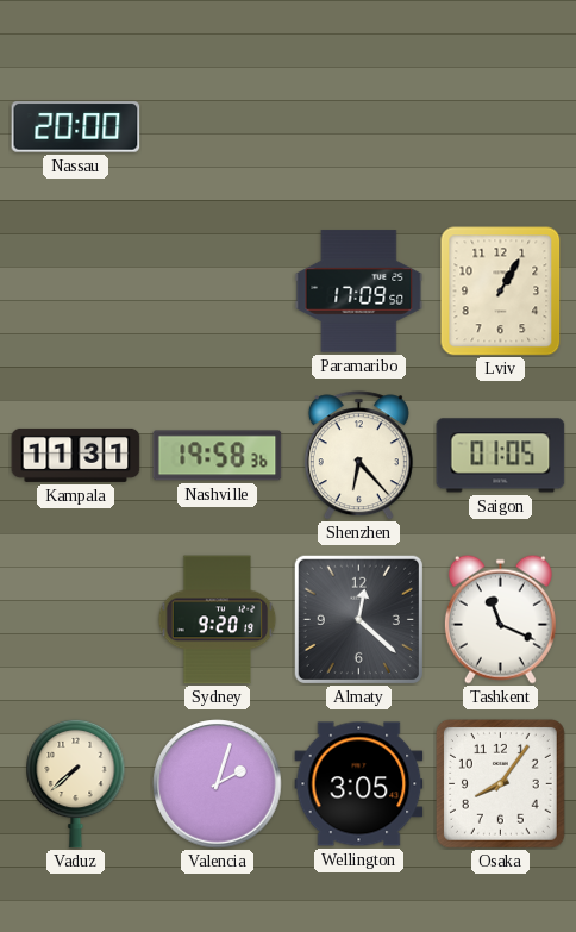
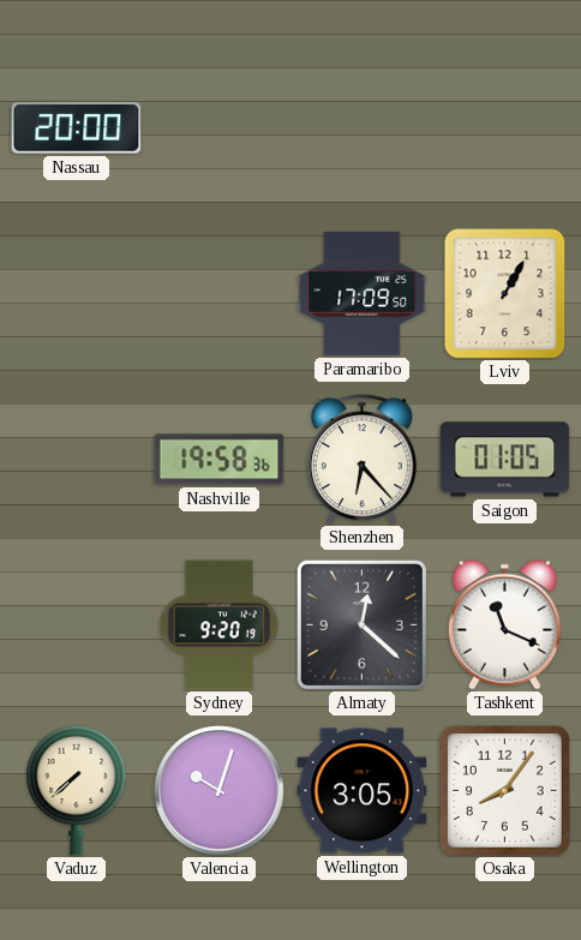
Kampala: 11:31 -> none
Valencia: 2:03 -> 10:03
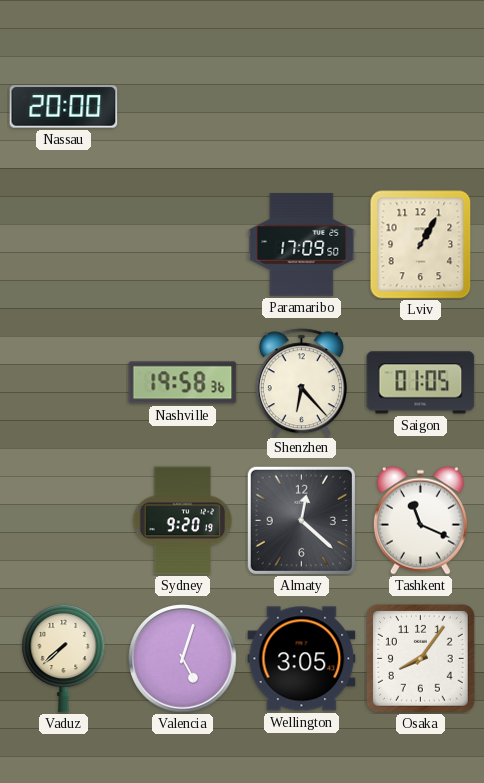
Valencia: 10:03 -> 5:03
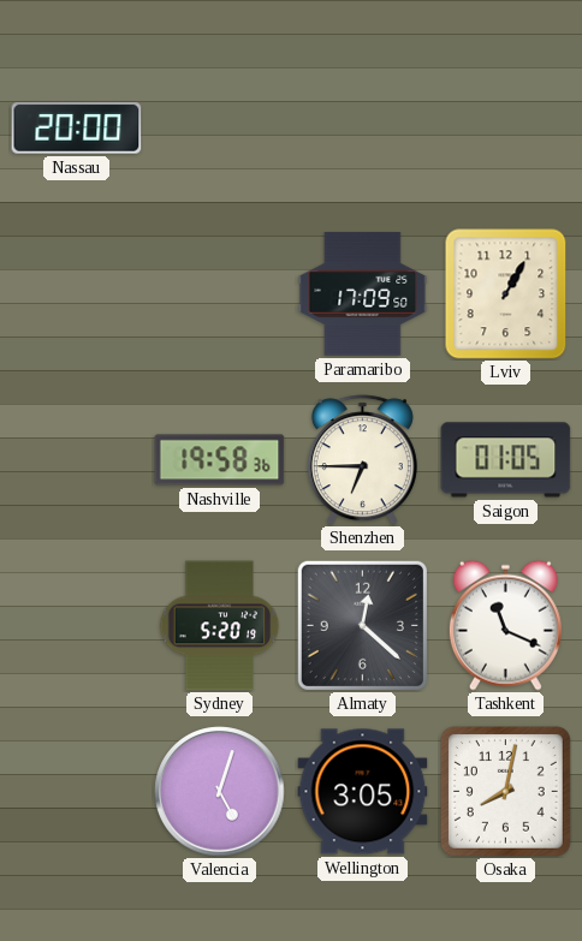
Shenzhen: 6:23 -> 6:45
Sydney: 9:20 -> 5:20
Vaduz: 7:38 -> none
Osaka: 8:06 -> 8:02
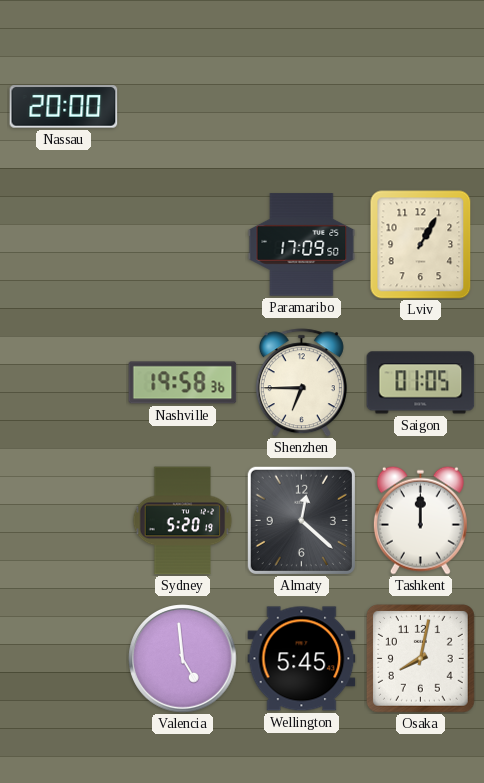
Tashkent: 11:19 -> 12:00
Valencia: 5:03 -> 4:59
Wellington: 3:05 -> 5:45
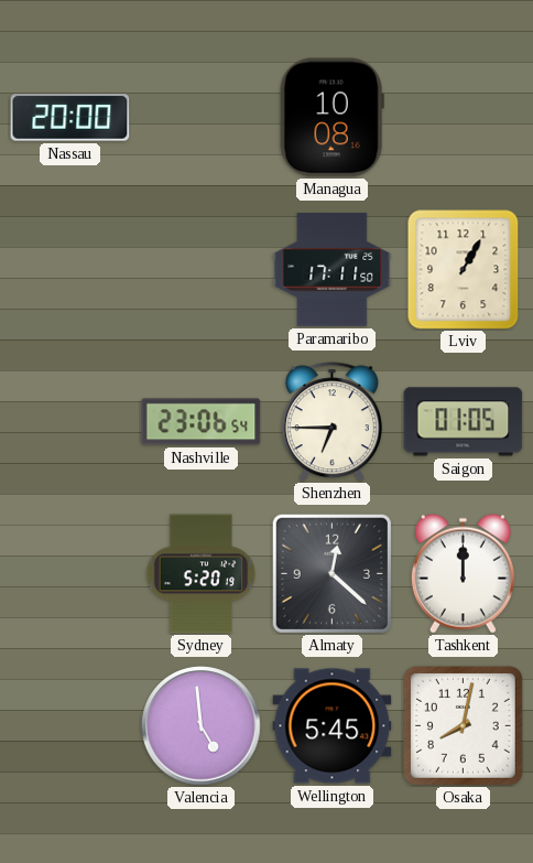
Managua: none -> 10:08
Paramaribo: 17:09 -> 17:11
Nashville: 19:58 -> 23:06
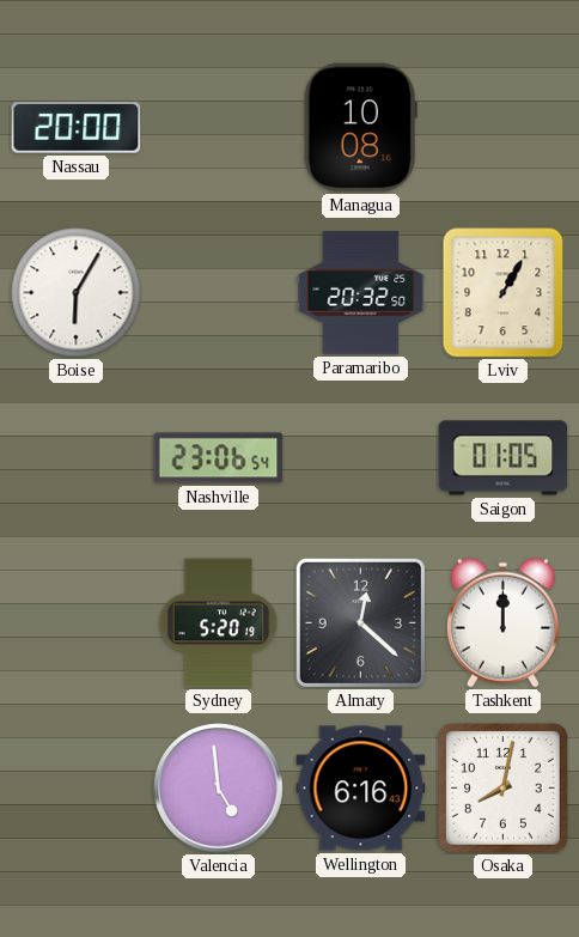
Boise: none -> 6:05
Paramaribo: 17:11 -> 20:32
Shenzhen: 6:45 -> none
Wellington: 5:45 -> 6:16
